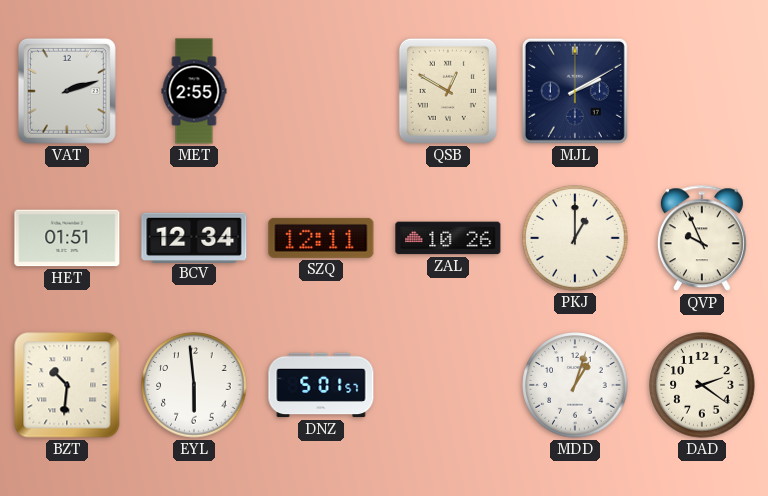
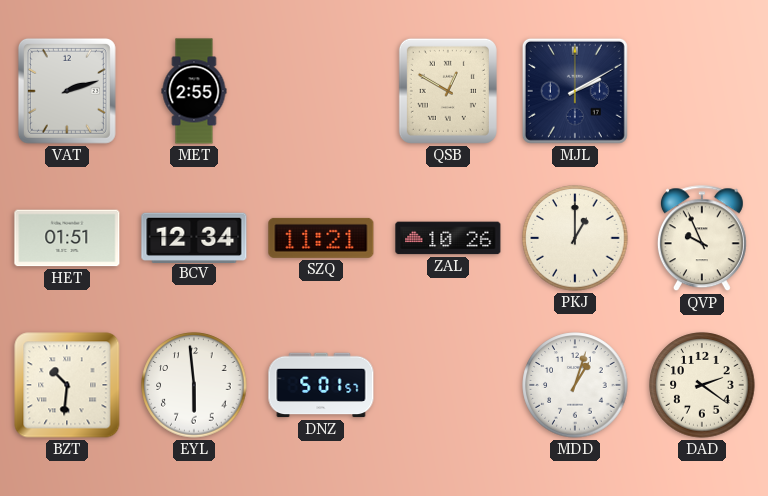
SZQ: 12:11 -> 11:21
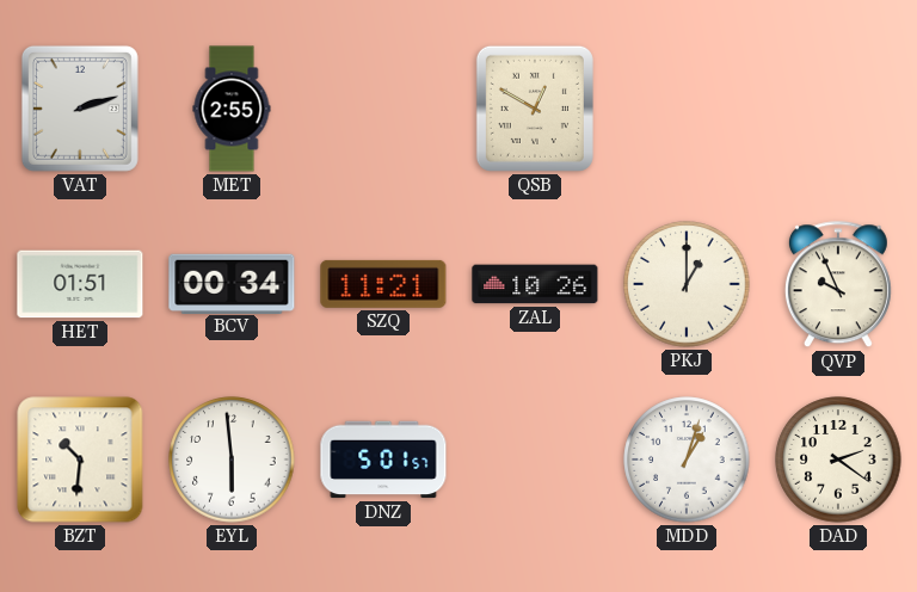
MJL: 2:10 -> none
BCV: 12:34 -> 00:34
